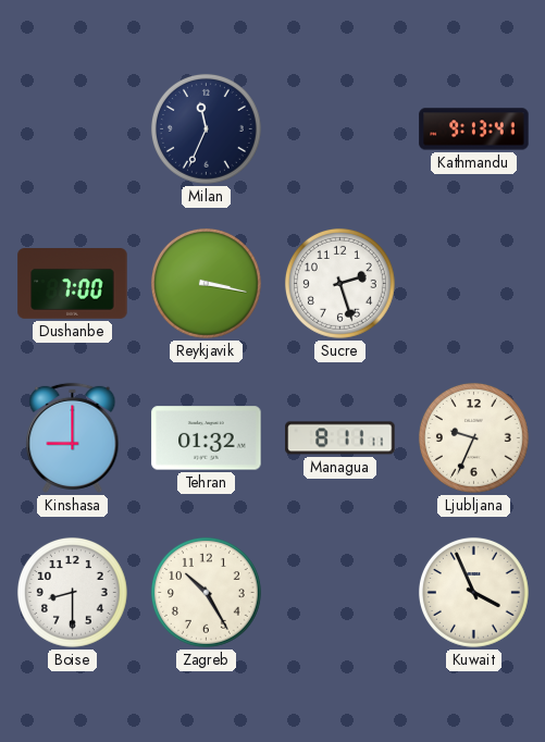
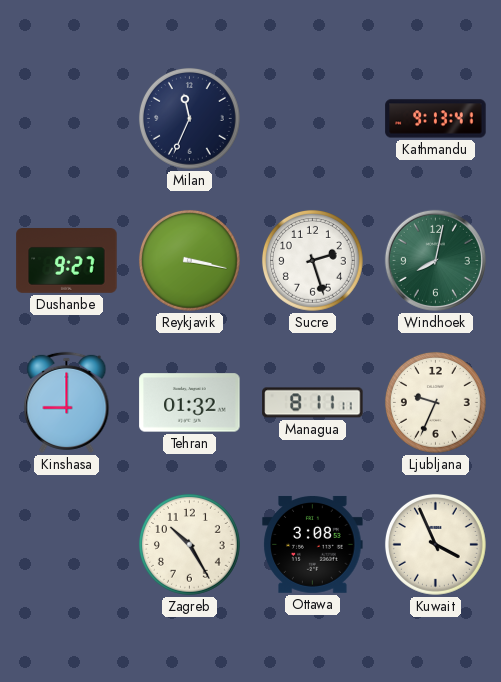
Dushanbe: 7:00 -> 9:27
Windhoek: none -> 8:02
Boise: 8:30 -> none
Ottawa: none -> 3:08
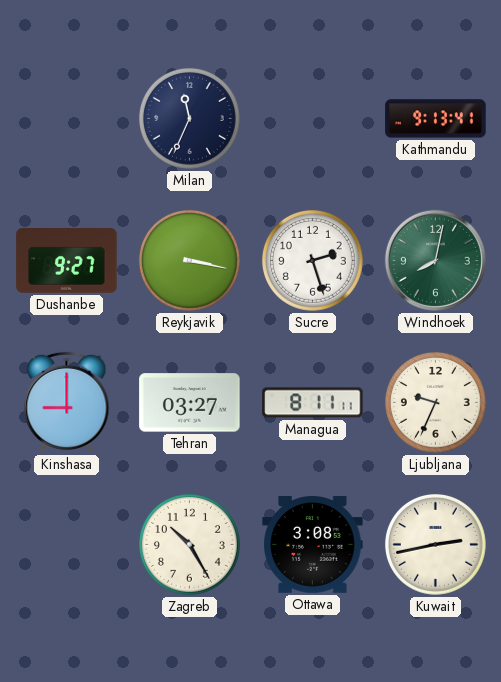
Tehran: 01:32 -> 03:27
Kuwait: 3:56 -> 2:43
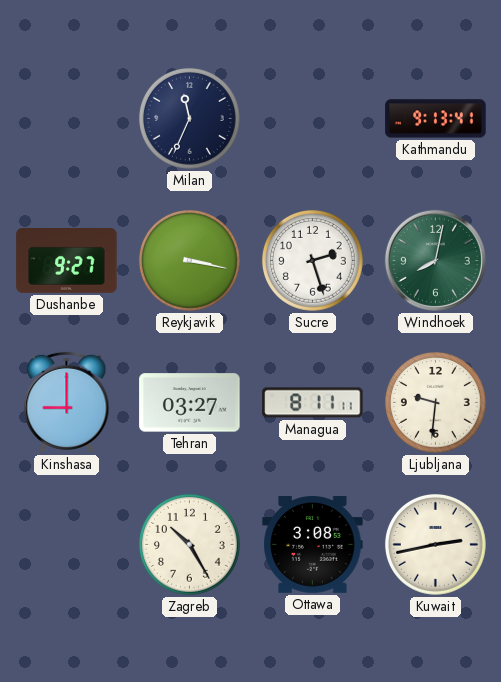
Ljubljana: 9:34 -> 9:31
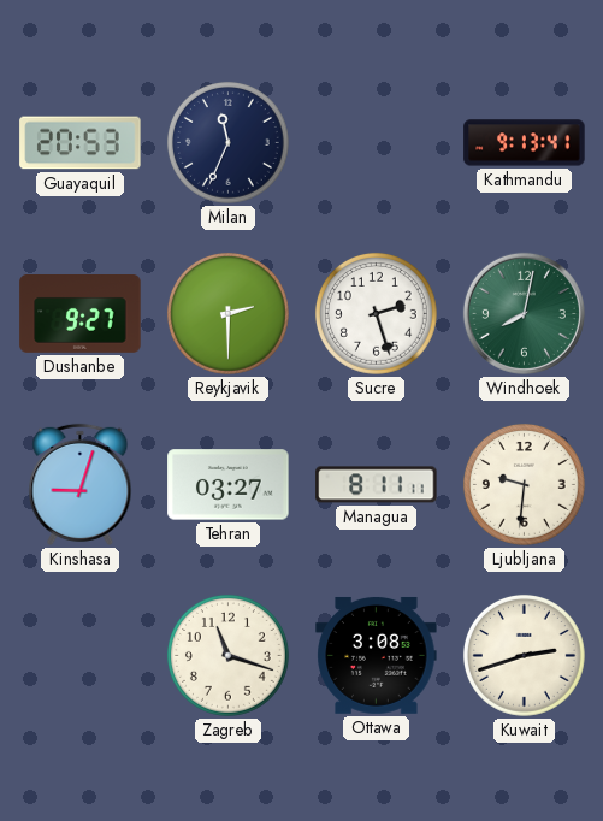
Guayaquil: none -> 20:53
Reykjavik: 3:17 -> 2:30
Kinshasa: 9:00 -> 9:03
Zagreb: 10:25 -> 11:18
Kuwait: 2:43 -> 2:42
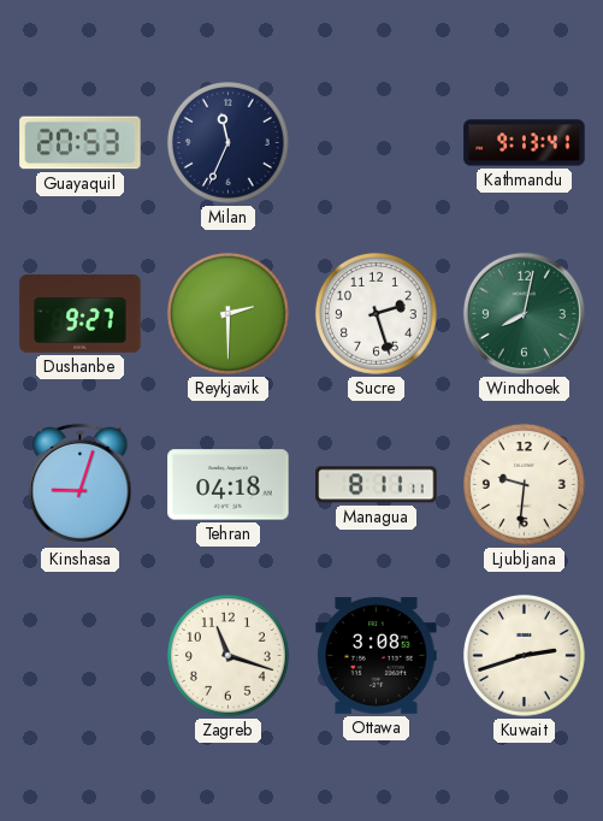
Tehran: 03:27 -> 04:18
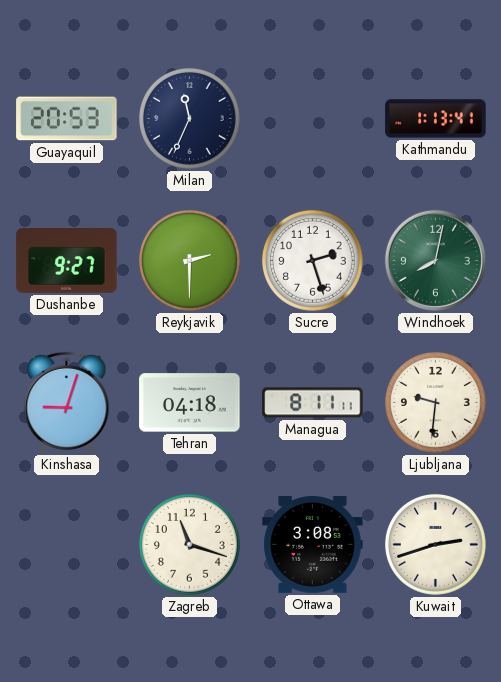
Kathmandu: 9:13 -> 1:13
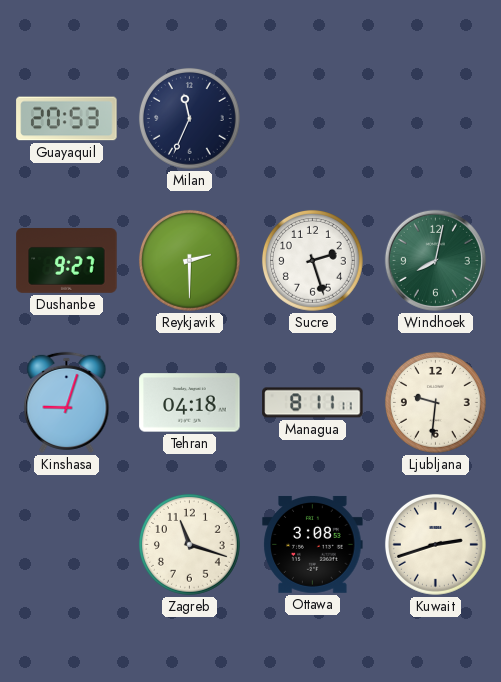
Kathmandu: 1:13 -> none
